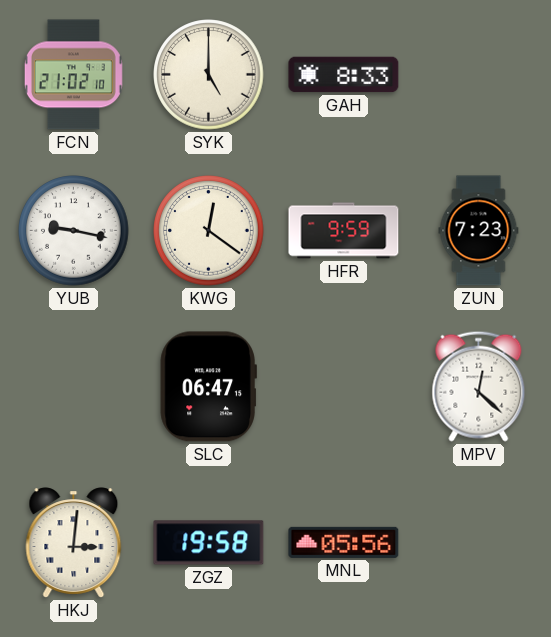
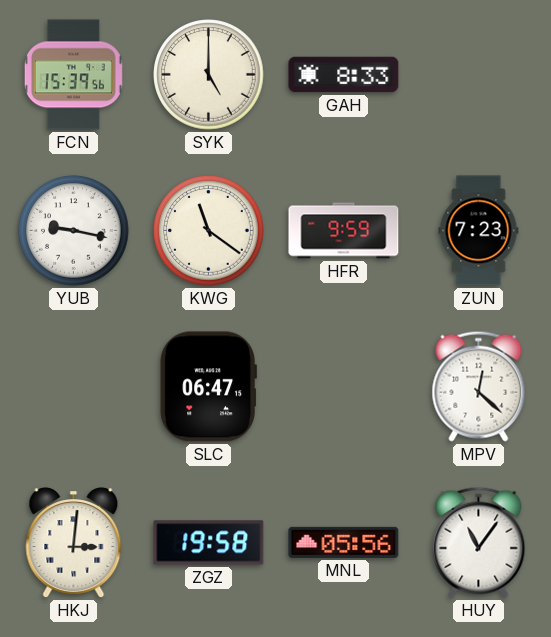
FCN: 21:02 -> 15:39
KWG: 12:21 -> 11:21
HUY: none -> 11:06
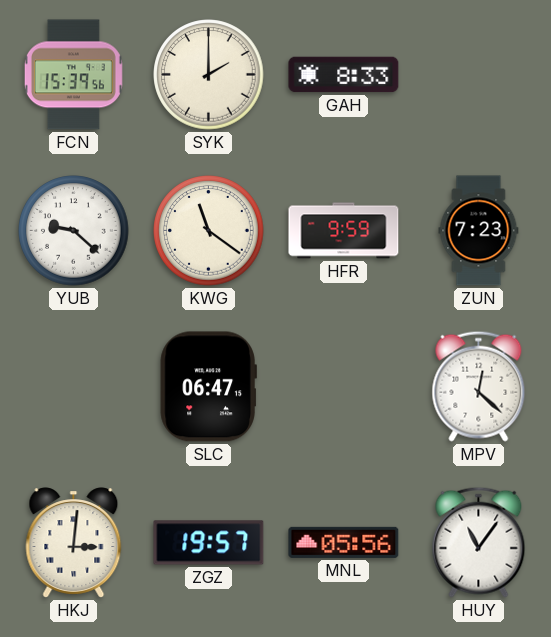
SYK: 5:00 -> 2:00
YUB: 9:17 -> 9:22
ZGZ: 19:58 -> 19:57
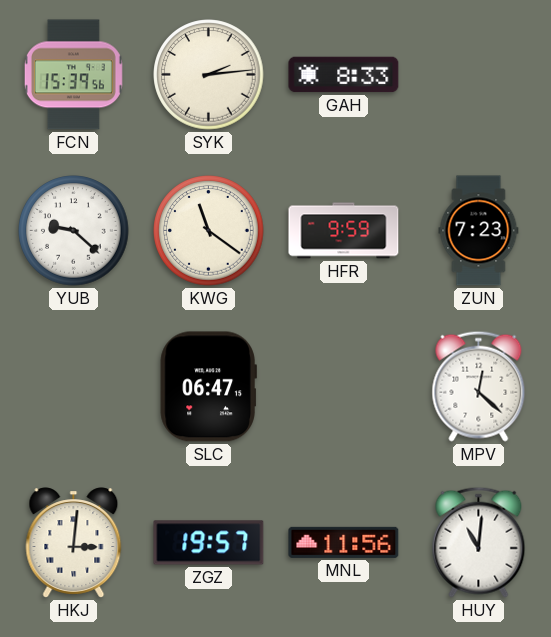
SYK: 2:00 -> 2:14
MNL: 05:56 -> 11:56
HUY: 11:06 -> 11:01
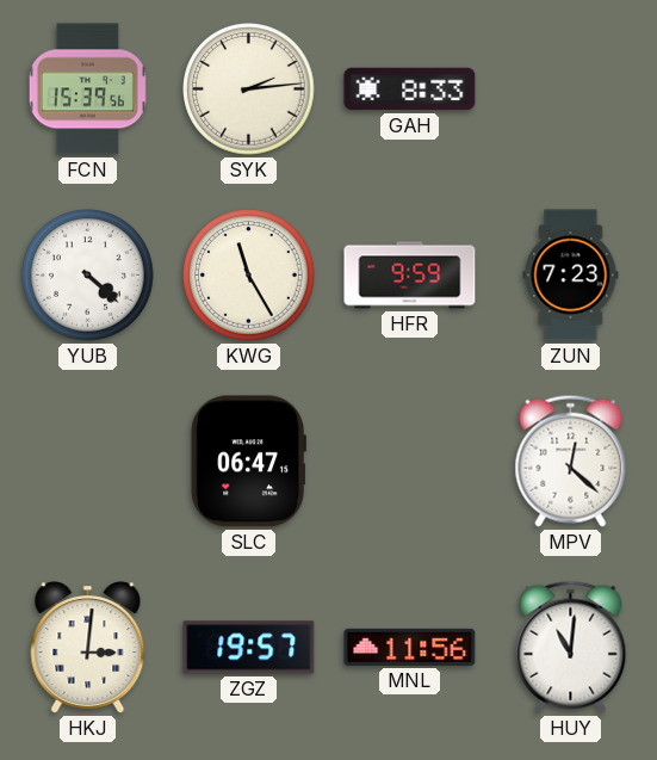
YUB: 9:22 -> 4:22
KWG: 11:21 -> 11:25
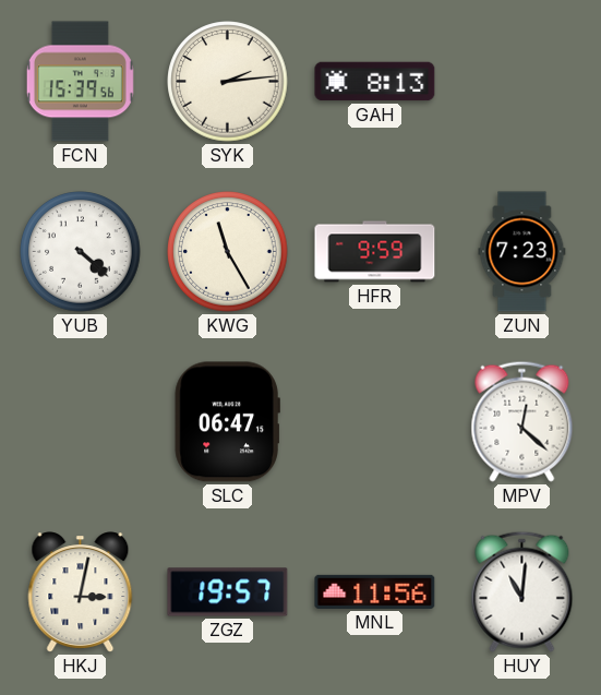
GAH: 8:33 -> 8:13
HKJ: 3:01 -> 3:02
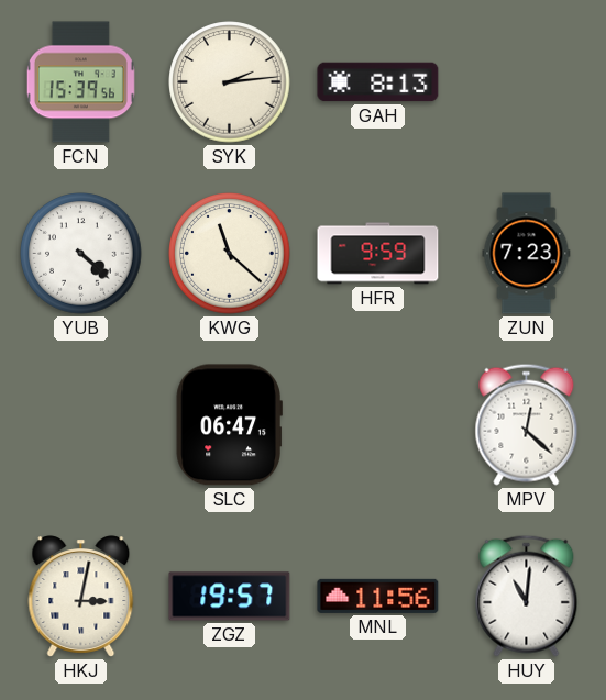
KWG: 11:25 -> 11:22
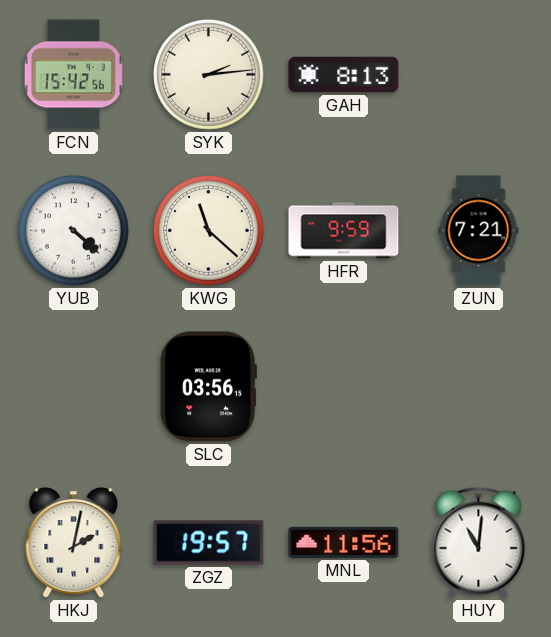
FCN: 15:39 -> 15:42
ZUN: 7:23 -> 7:21
SLC: 06:47 -> 03:56
MPV: 12:22 -> none
HKJ: 3:02 -> 2:02
